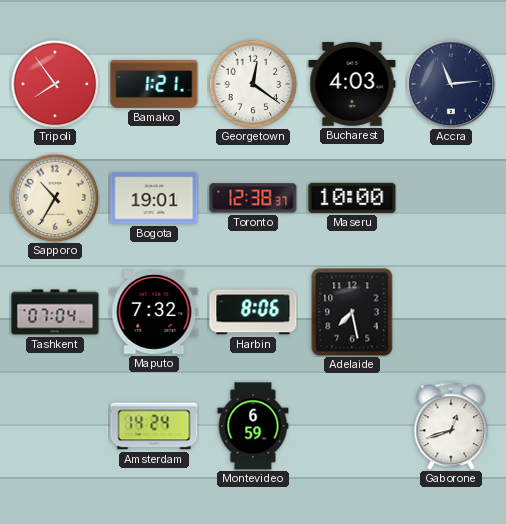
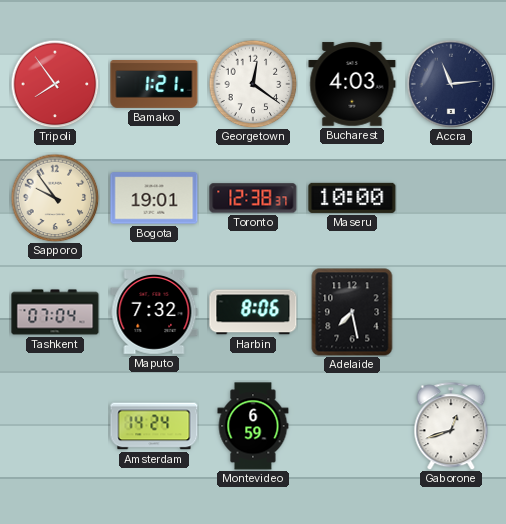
Sapporo: 10:35 -> 9:54
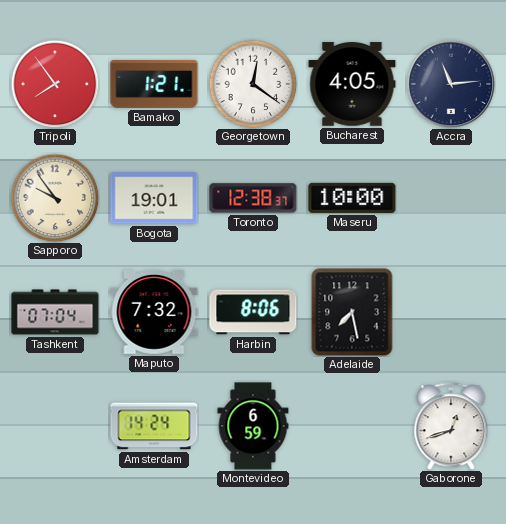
Bucharest: 4:03 -> 4:05
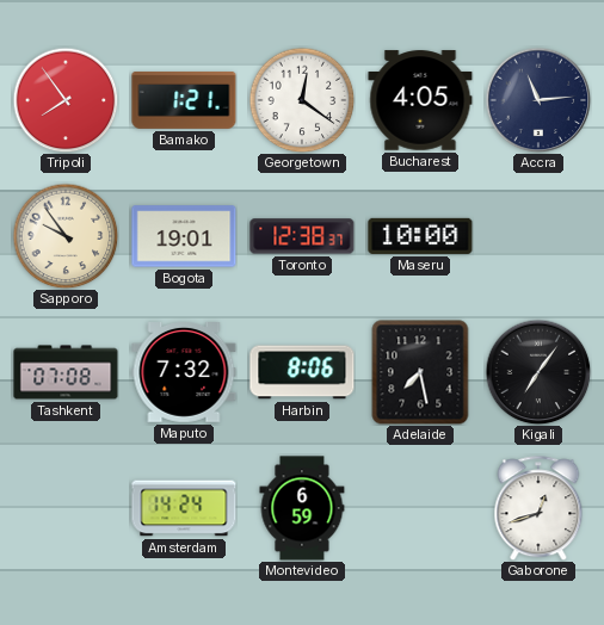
Tashkent: 07:04 -> 07:08
Kigali: none -> 7:06
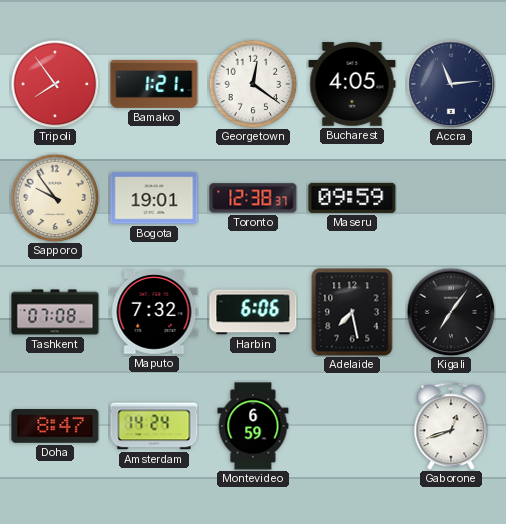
Maseru: 10:00 -> 09:59
Harbin: 8:06 -> 6:06
Doha: none -> 8:47
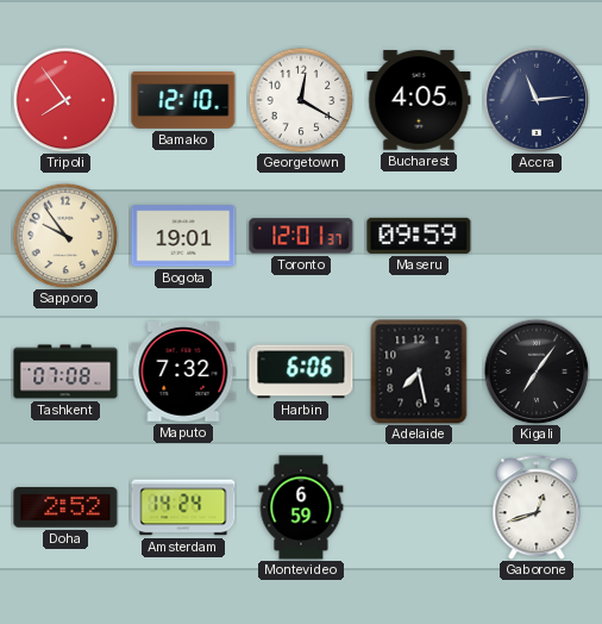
Bamako: 1:21 -> 12:10
Georgetown: 12:21 -> 12:20
Toronto: 12:38 -> 12:01
Doha: 8:47 -> 2:52
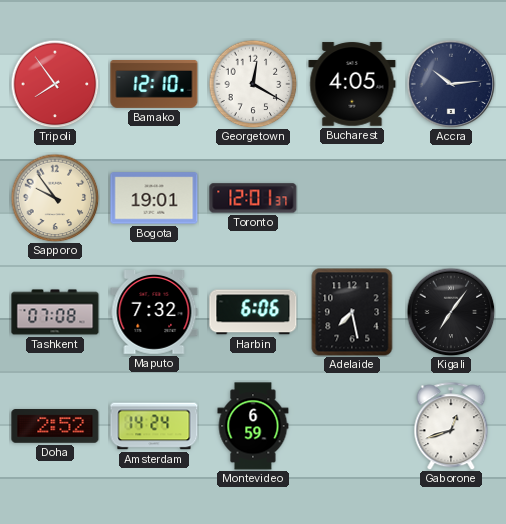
Accra: 11:14 -> 10:14
Maseru: 09:59 -> none
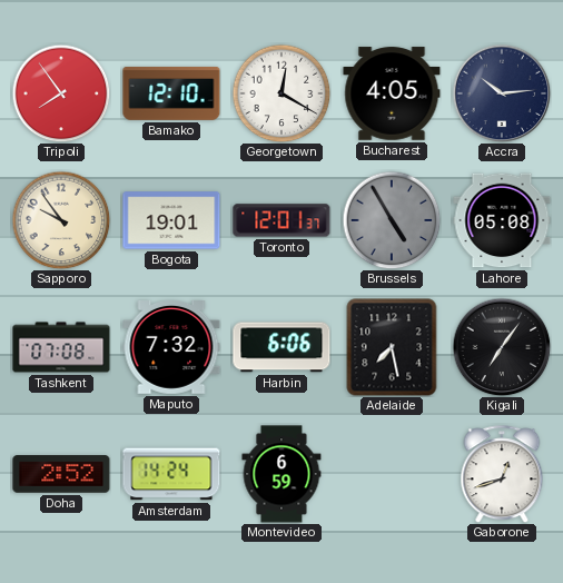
Brussels: none -> 4:55
Lahore: none -> 05:08
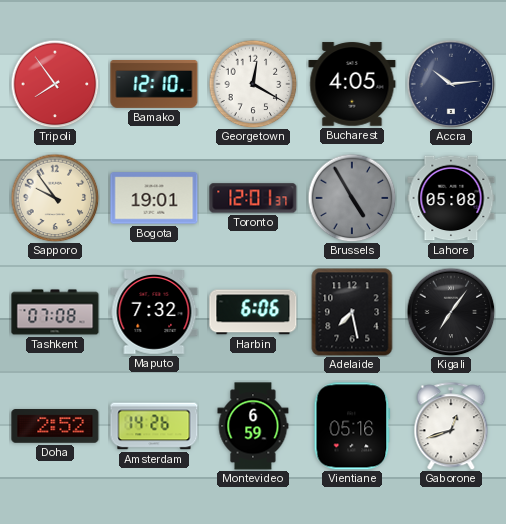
Amsterdam: 14:24 -> 14:26
Vientiane: none -> 05:16
